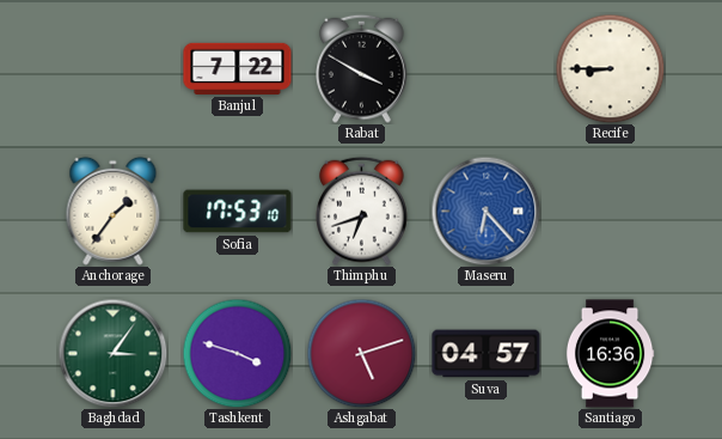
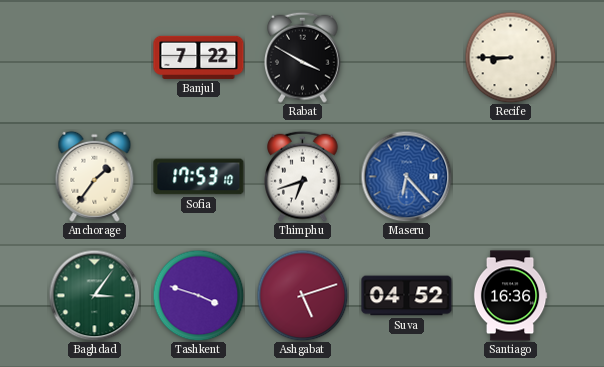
Suva: 04:57 -> 04:52
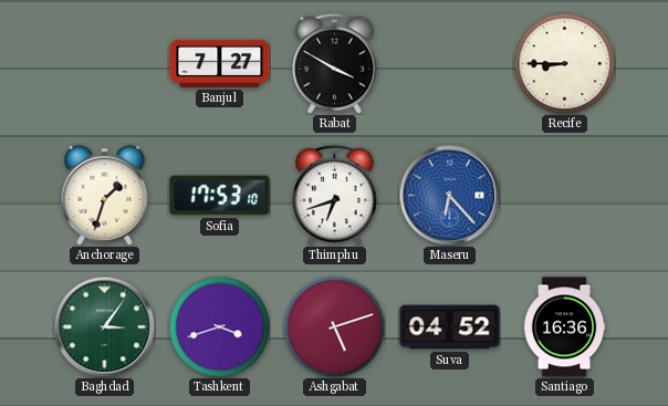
Banjul: 7:22 -> 7:27
Anchorage: 1:36 -> 1:33
Tashkent: 3:48 -> 3:42
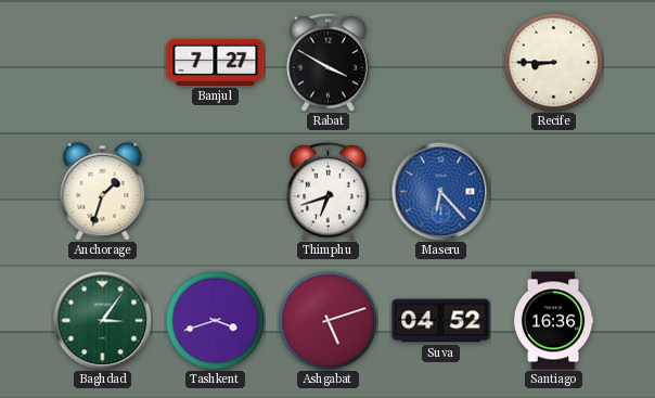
Sofia: 17:53 -> none
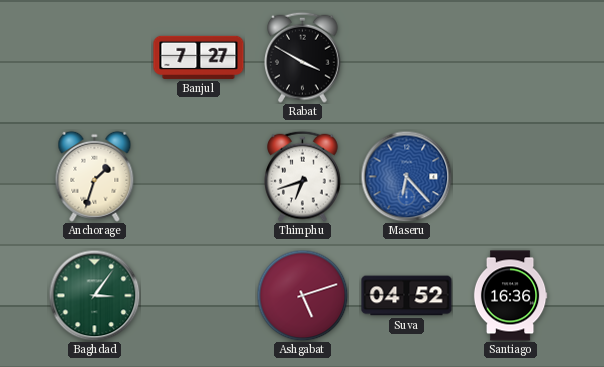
Recife: 8:45 -> none
Tashkent: 3:42 -> none
